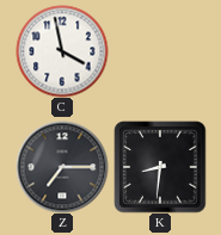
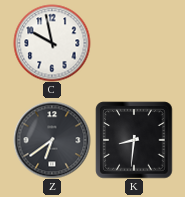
C: 3:58 -> 9:58
Z: 7:15 -> 6:39
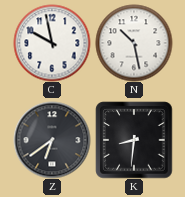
N: none -> 10:28
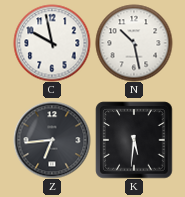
Z: 6:39 -> 6:44
K: 8:31 -> 5:31
